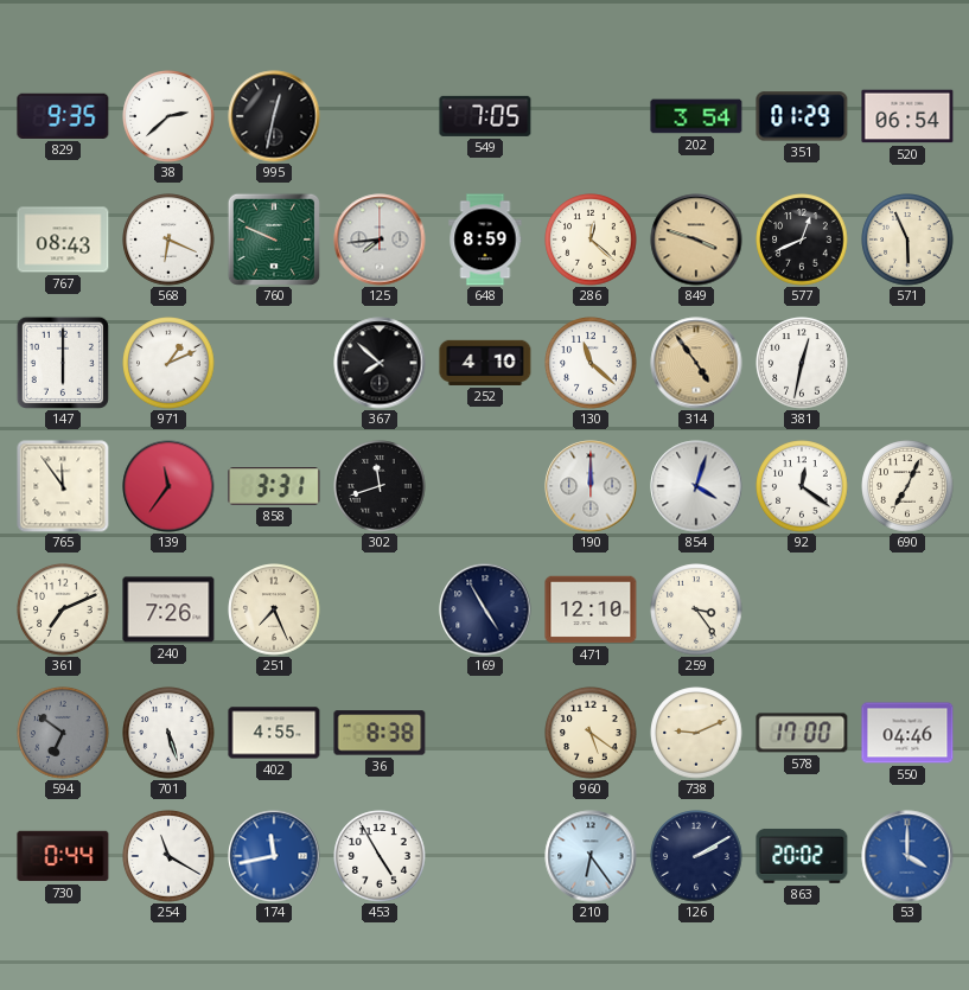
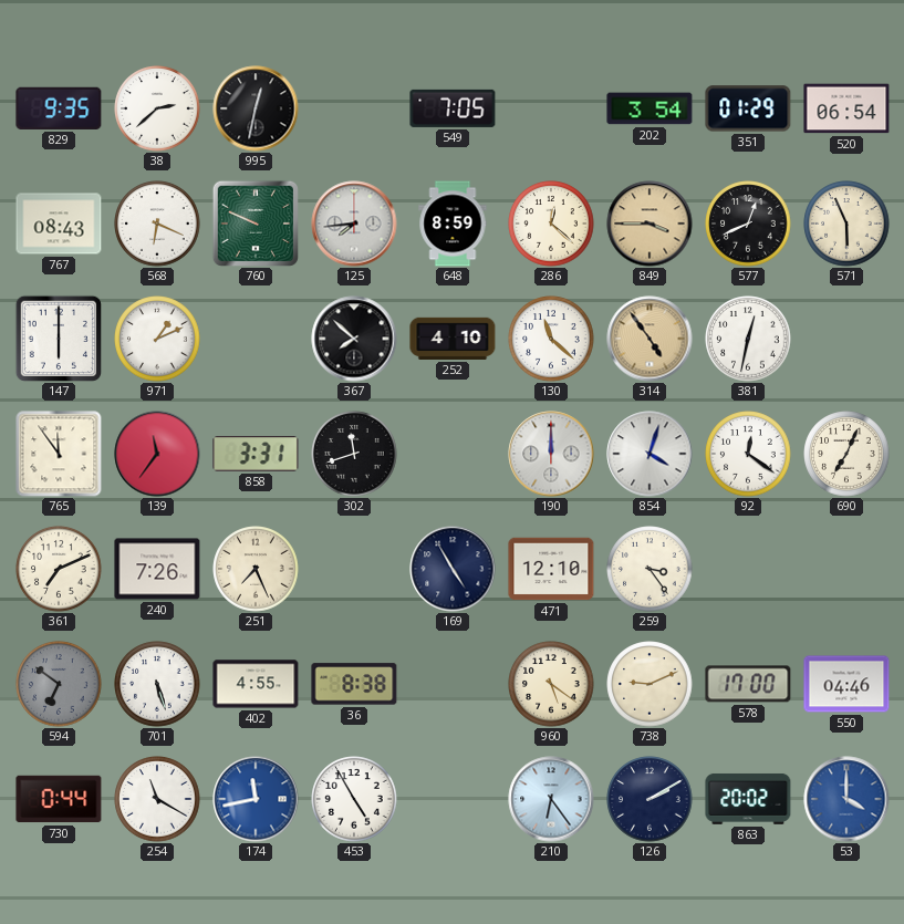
849: 3:48 -> 3:45
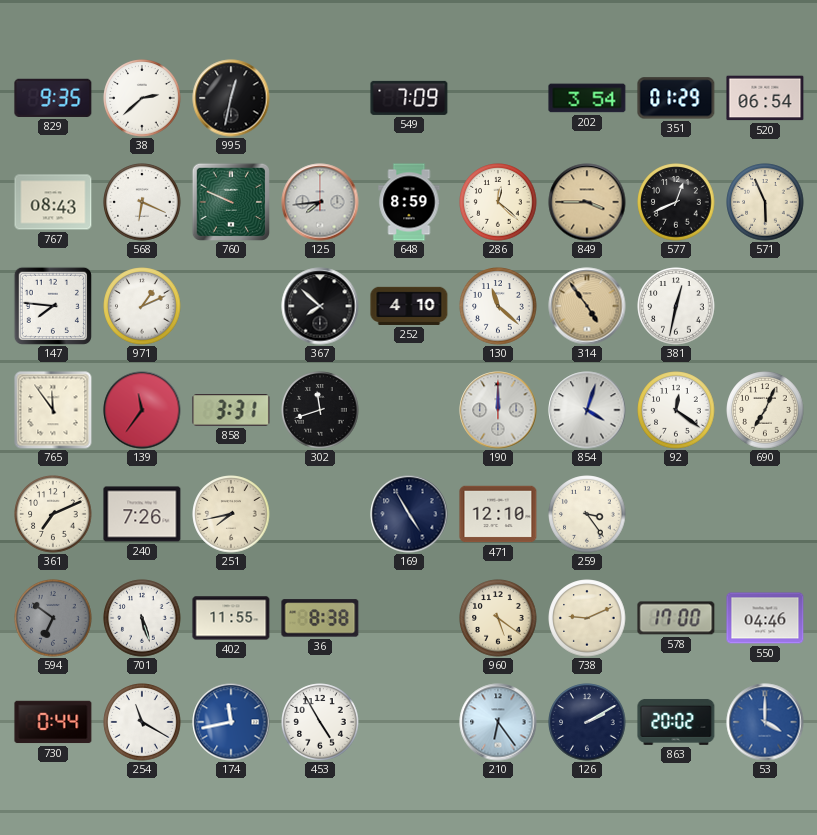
549: 7:05 -> 7:09
147: 6:00 -> 7:46
251: 7:26 -> 7:43
402: 4:55 -> 11:55
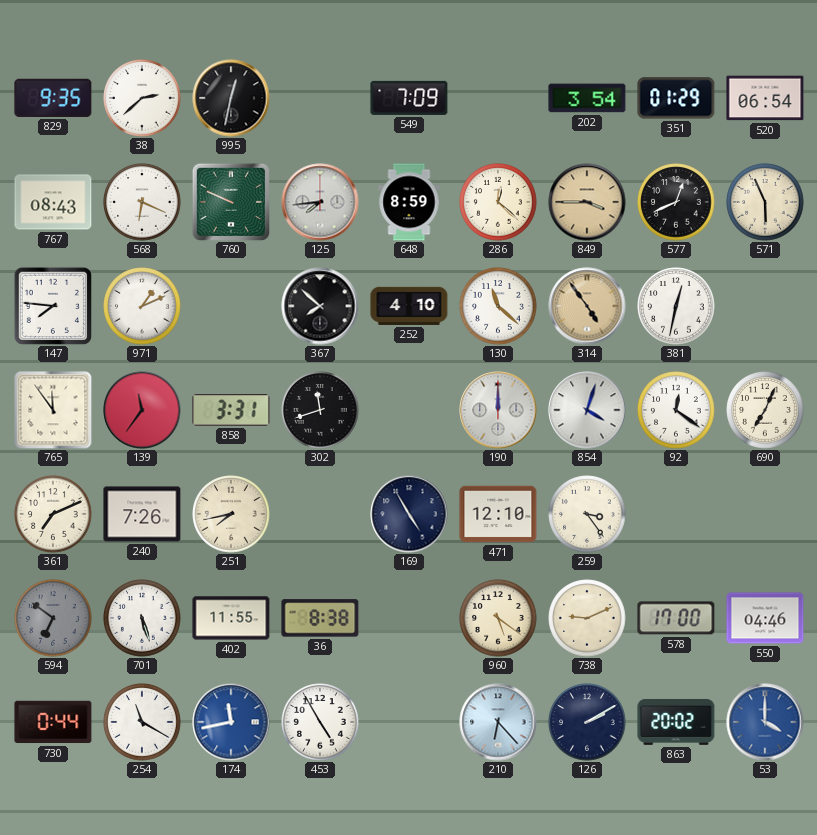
210: 6:24 -> 6:23
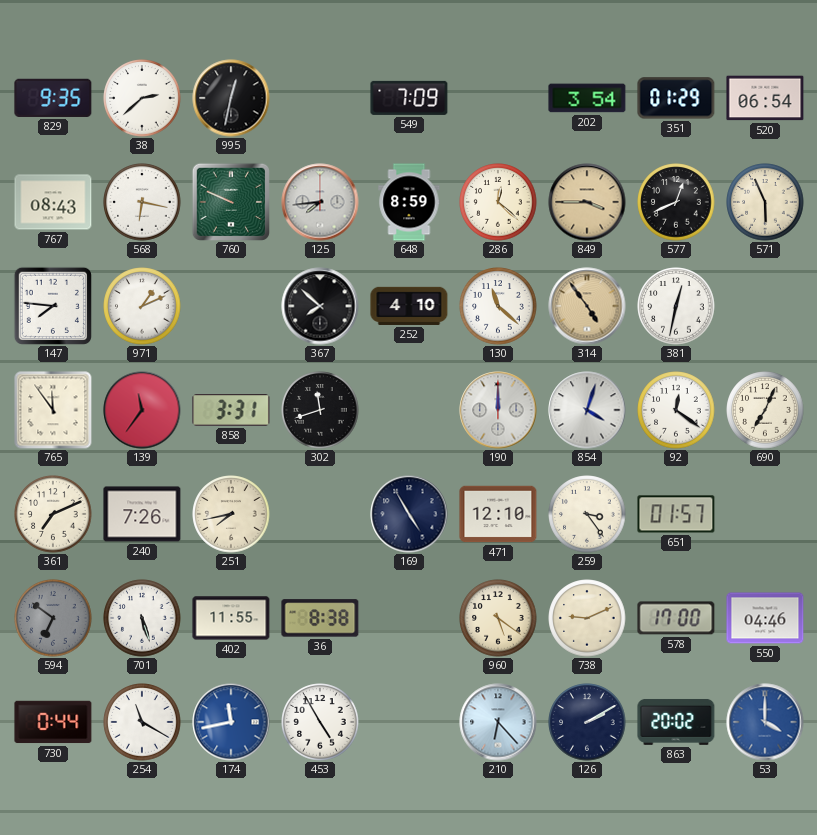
568: 6:19 -> 6:17
651: none -> 01:57
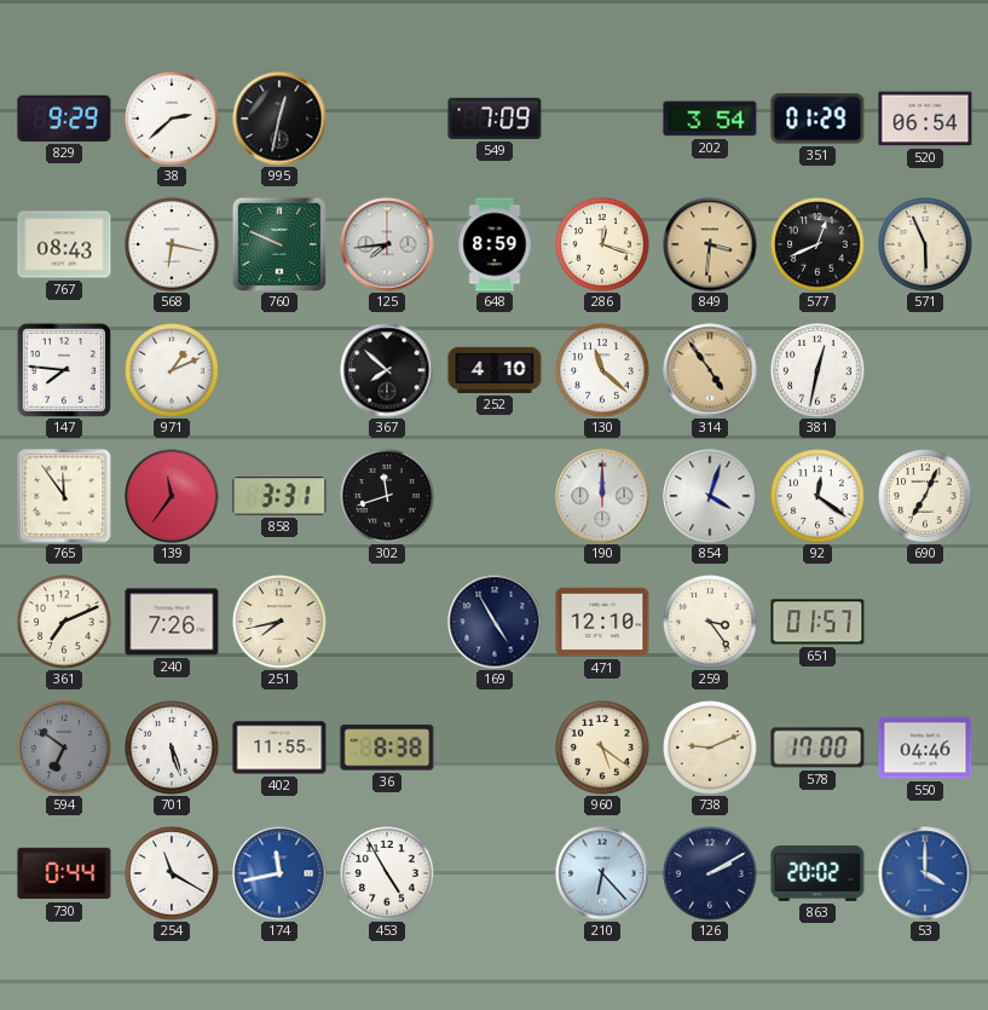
829: 9:35 -> 9:29
286: 12:22 -> 12:18
849: 3:45 -> 3:31
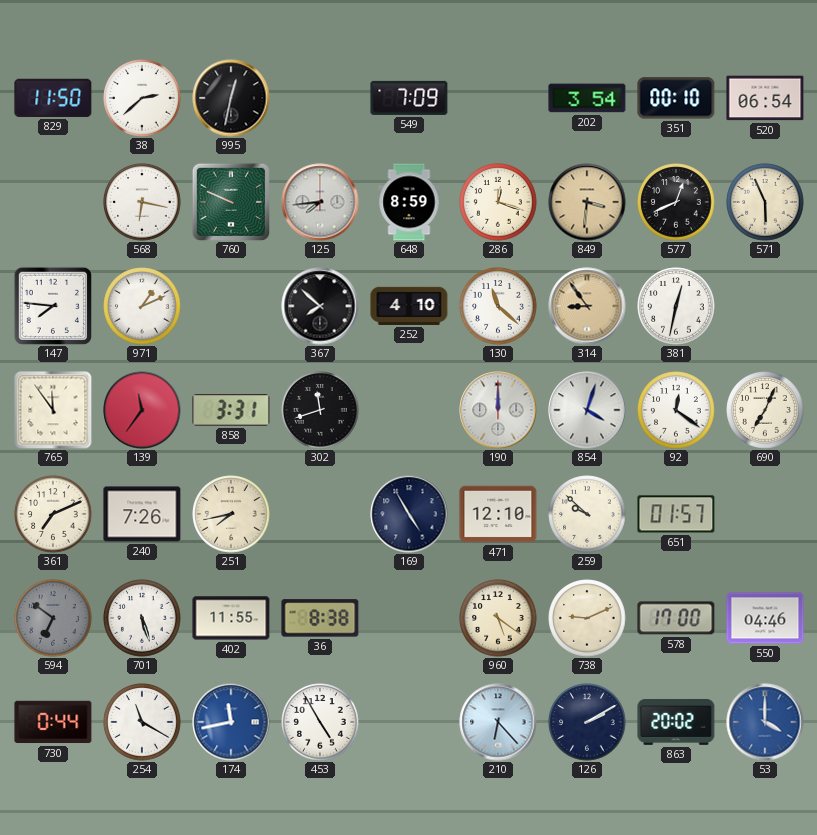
829: 9:29 -> 11:50
351: 01:29 -> 00:10
767: 08:43 -> none
314: 4:54 -> 8:54
259: 3:24 -> 9:52
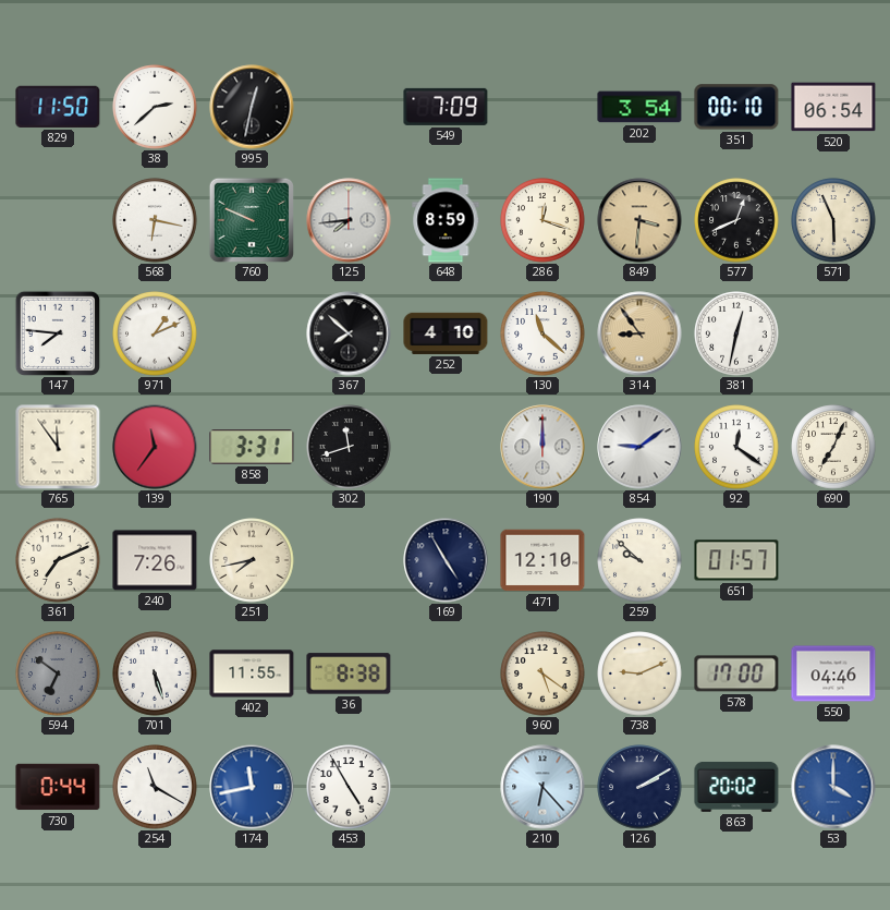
854: 4:03 -> 9:09
